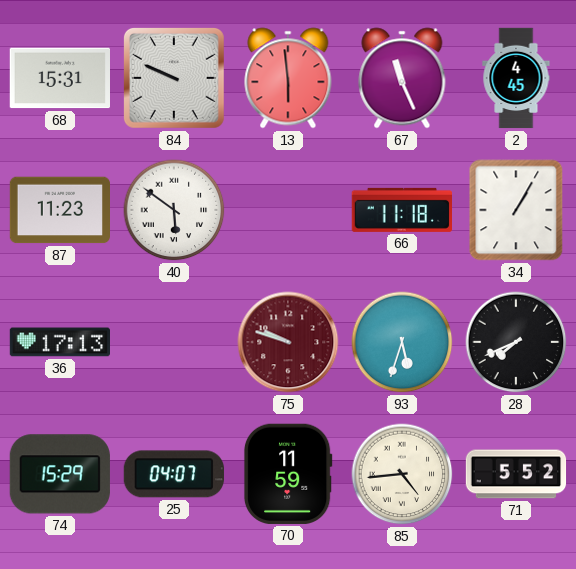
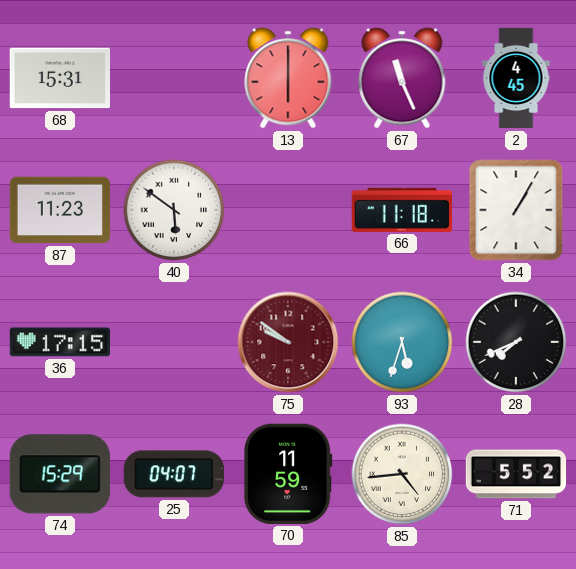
84: 9:49 -> none
13: 5:59 -> 6:00
36: 17:13 -> 17:15
75: 9:48 -> 9:51
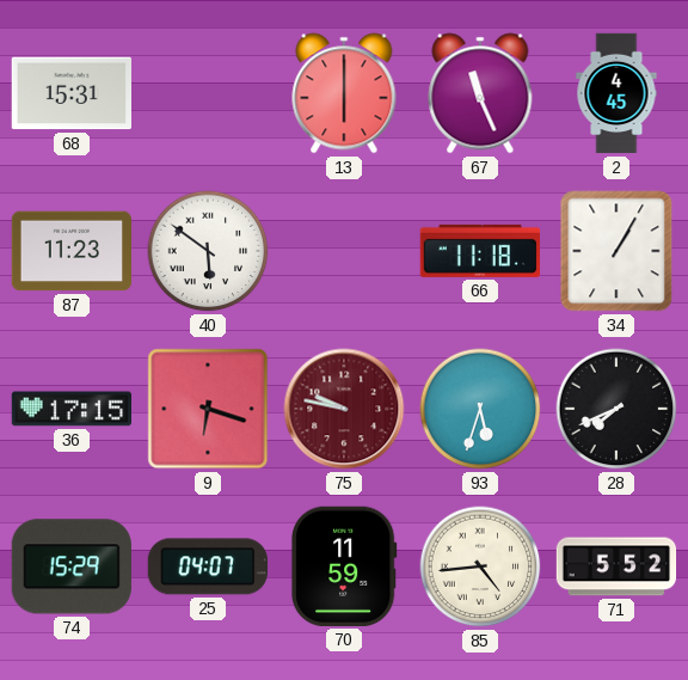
9: none -> 6:18
75: 9:51 -> 9:47
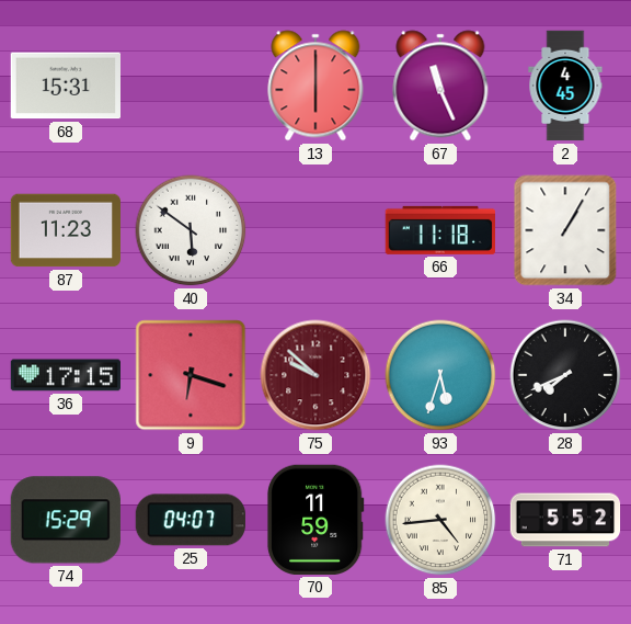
75: 9:47 -> 9:52
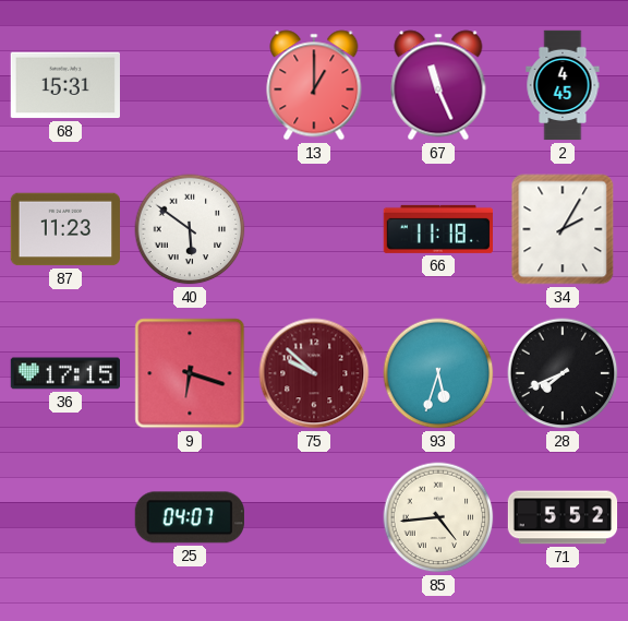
13: 6:00 -> 1:00
34: 1:05 -> 2:05
74: 15:29 -> none
70: 11:59 -> none
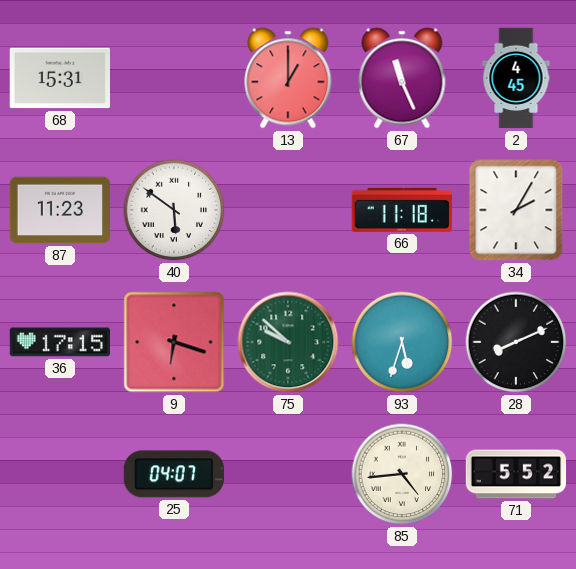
75 dial: burgundy -> green
28: 7:41 -> 8:11
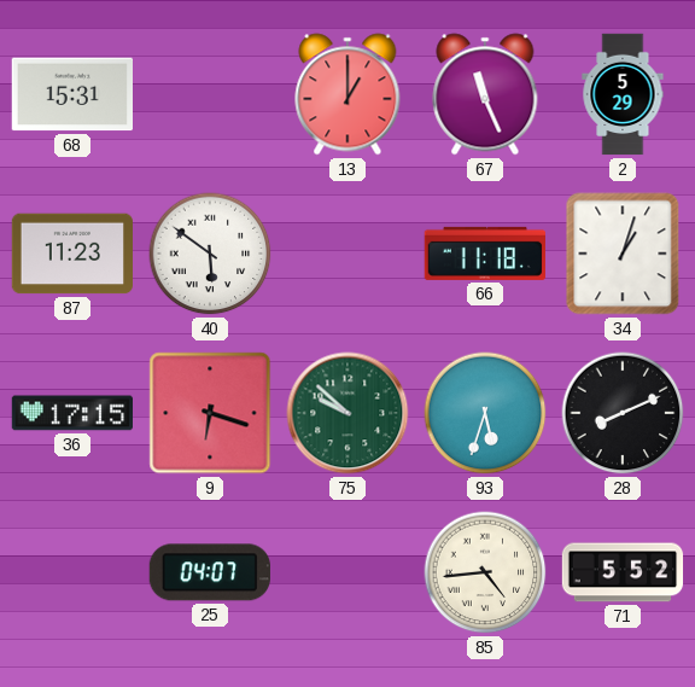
2: 4:45 -> 5:29
34: 2:05 -> 1:03
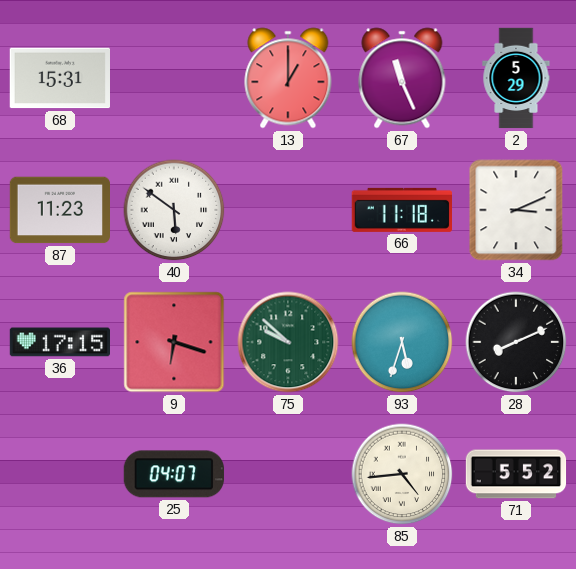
34: 1:03 -> 3:11
